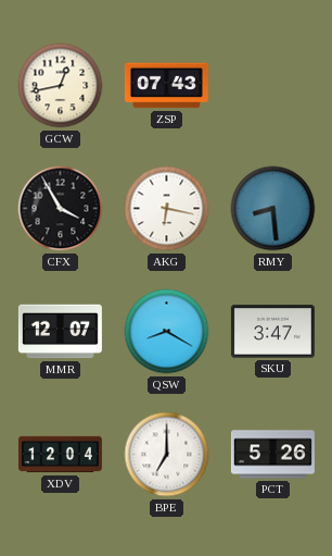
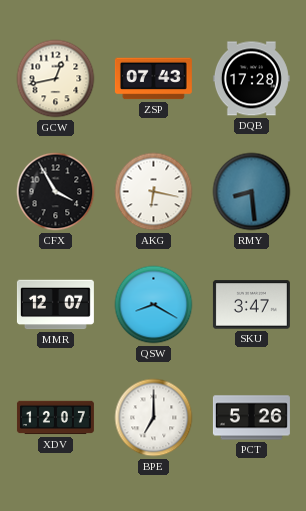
DQB: none -> 17:28
XDV: 12:04 -> 12:07
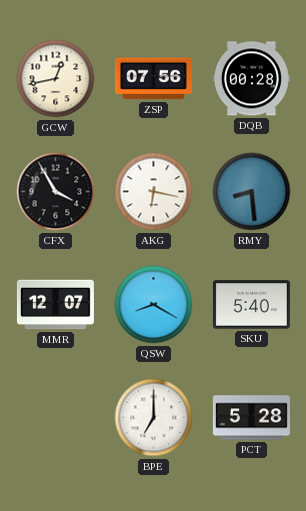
ZSP: 07:43 -> 07:56
DQB: 17:28 -> 00:28
SKU: 3:47 -> 5:40
XDV: 12:07 -> none
PCT: 5:26 -> 5:28
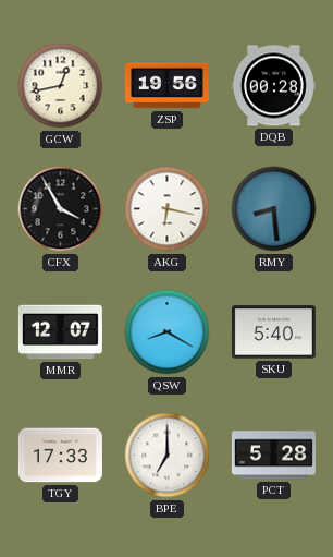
ZSP: 07:56 -> 19:56
TGY: none -> 17:33
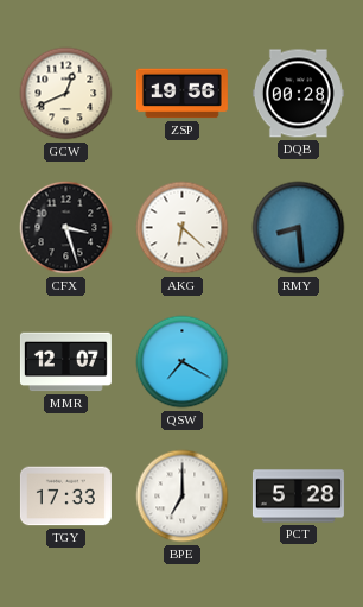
GCW: 12:43 -> 12:41
CFX: 3:55 -> 3:27
AKG: 6:17 -> 6:22
QSW: 8:20 -> 7:20
SKU: 5:40 -> none
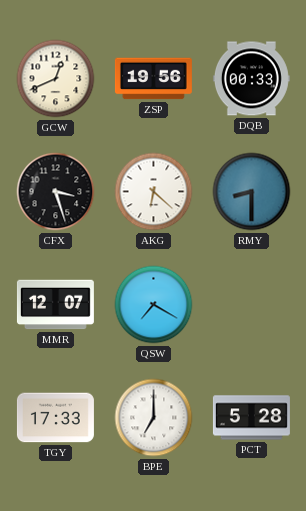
DQB: 00:28 -> 00:33
RMY: 8:29 -> 8:30
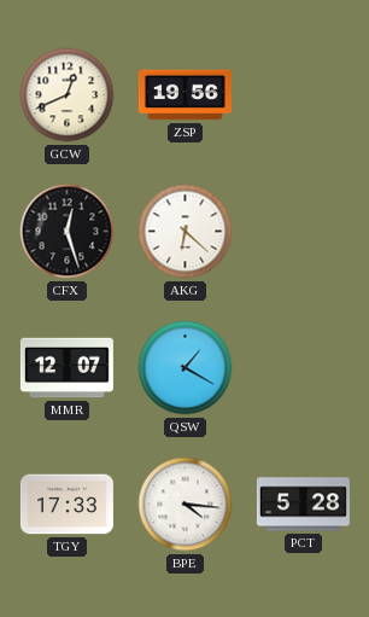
DQB: 00:33 -> none
CFX: 3:27 -> 12:27
RMY: 8:30 -> none
QSW: 7:20 -> 1:20
BPE: 7:00 -> 4:16
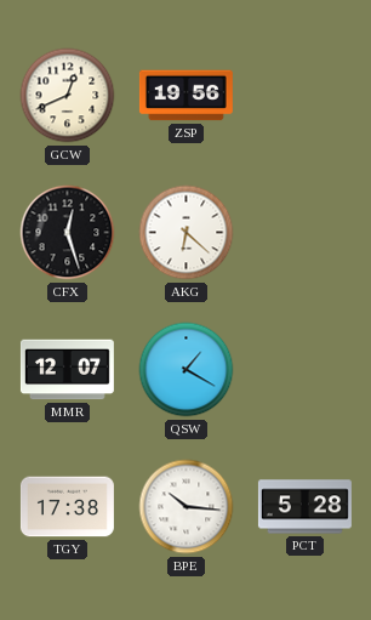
TGY: 17:33 -> 17:38
BPE: 4:16 -> 10:16
